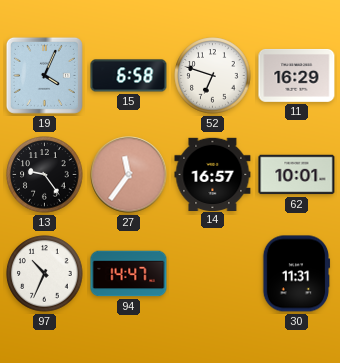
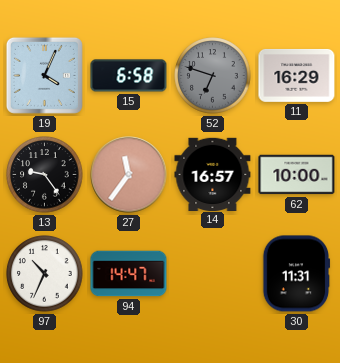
52 dial: white -> grey
62: 10:01 -> 10:00
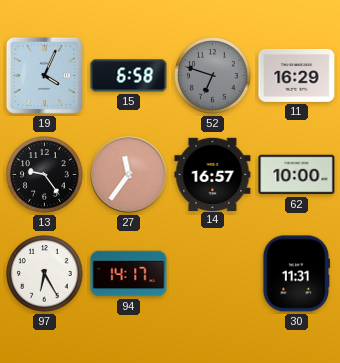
97: 10:34 -> 6:25
94: 14:47 -> 14:17
